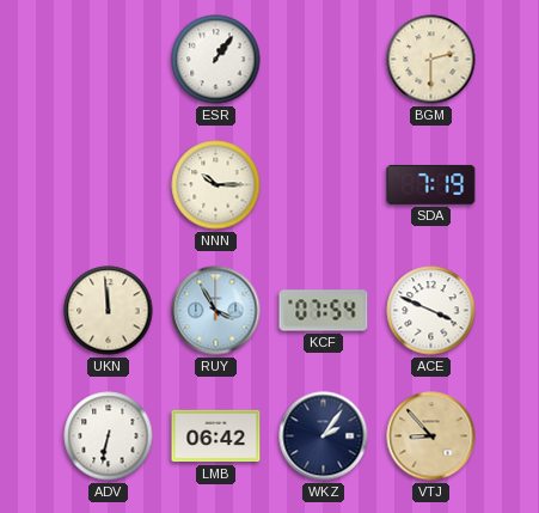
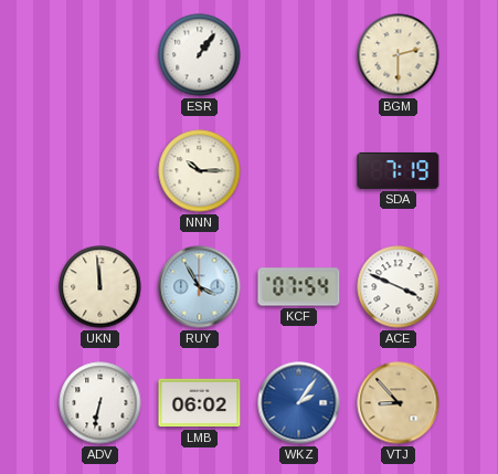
LMB: 06:42 -> 06:02
WKZ dial: navy -> blue
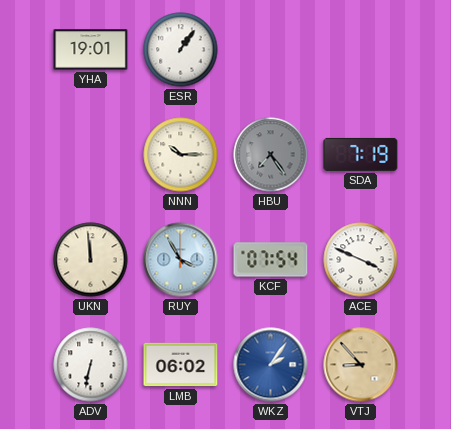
YHA: none -> 19:01
BGM: 2:30 -> none
HBU: none -> 7:24
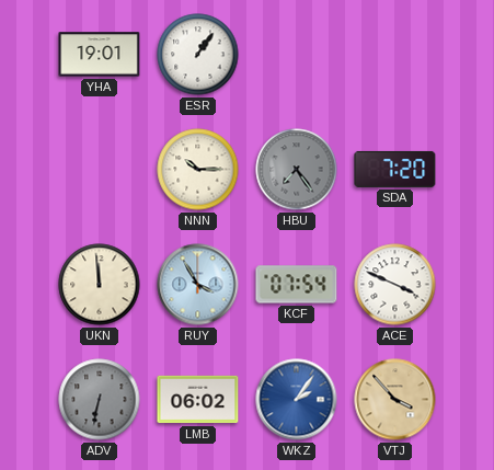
SDA: 7:19 -> 7:20
ADV dial: white -> grey
VTJ: 8:53 -> 3:53
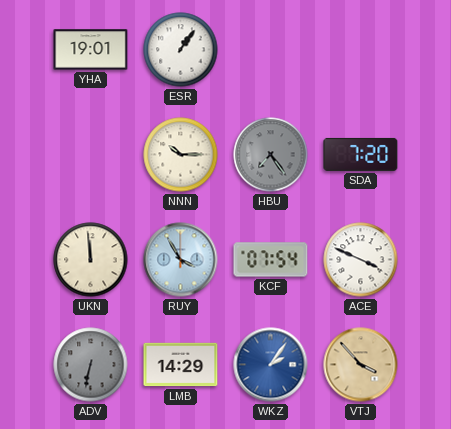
LMB: 06:02 -> 14:29
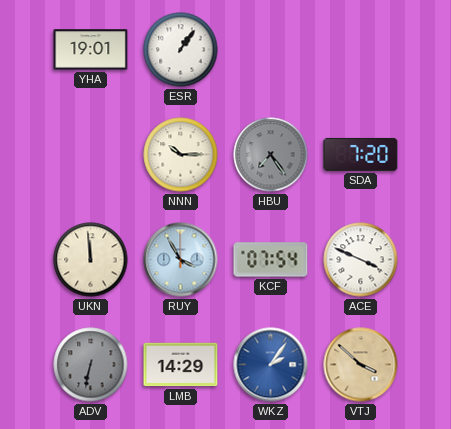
VTJ: 3:53 -> 3:52
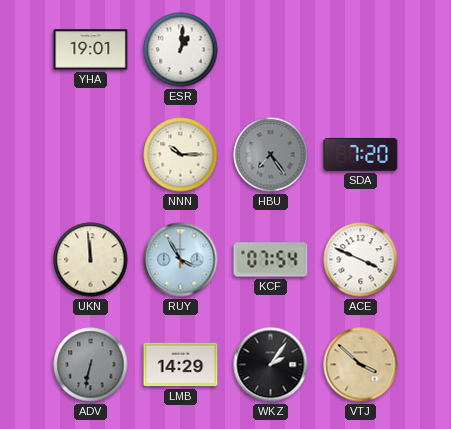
ESR: 1:06 -> 1:01
WKZ dial: blue -> black
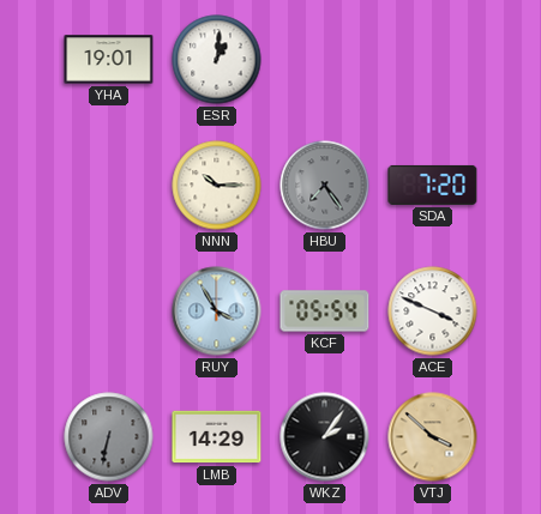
UKN: 11:59 -> none
KCF: 07:54 -> 05:54
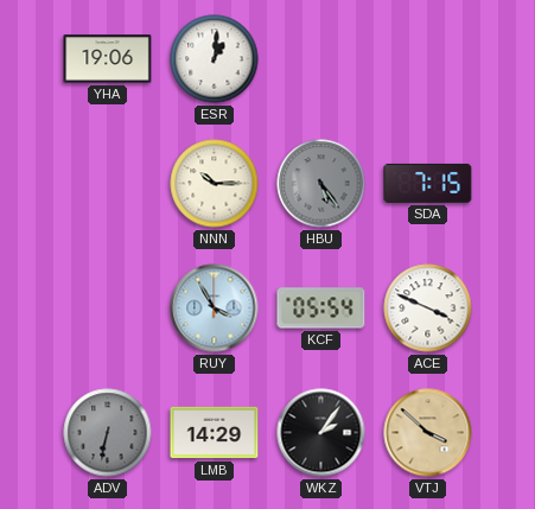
YHA: 19:01 -> 19:06
HBU: 7:24 -> 5:24
SDA: 7:20 -> 7:15
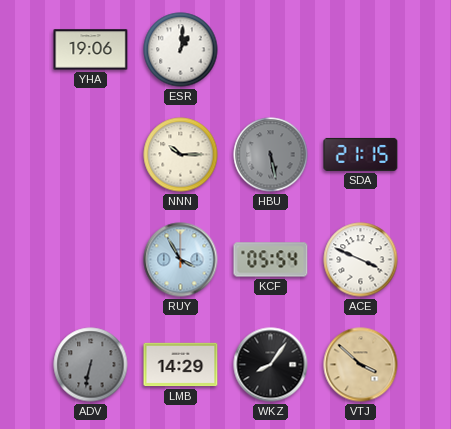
HBU: 5:24 -> 5:28
SDA: 7:15 -> 21:15
WKZ: 2:06 -> 8:06
